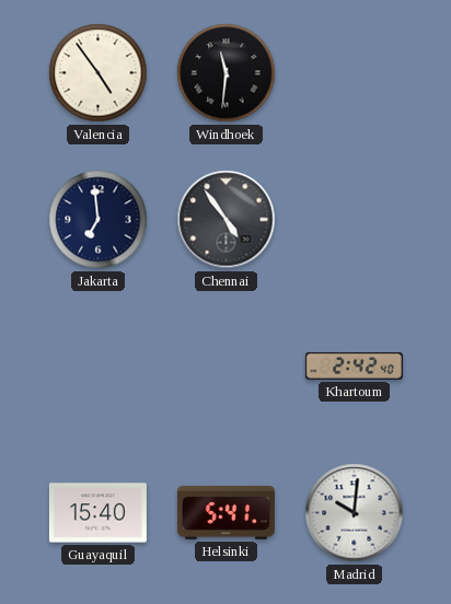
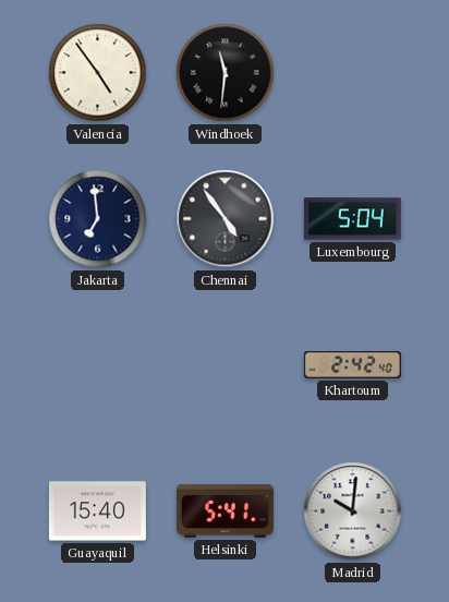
Luxembourg: none -> 5:04
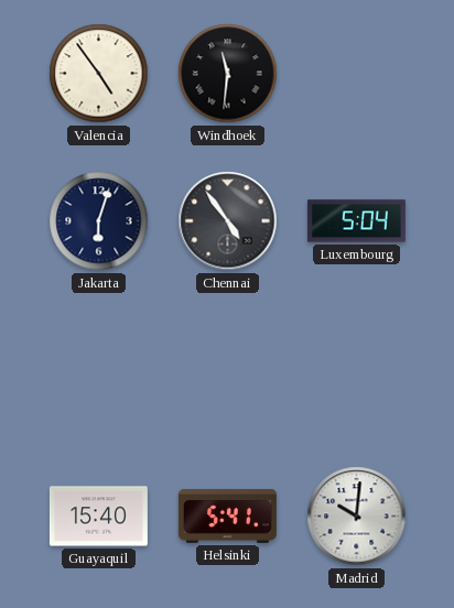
Jakarta: 6:59 -> 6:03
Khartoum: 2:42 -> none
